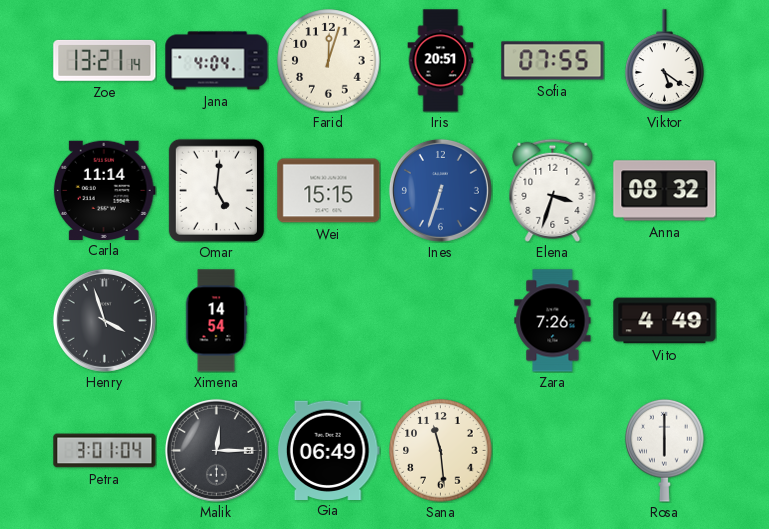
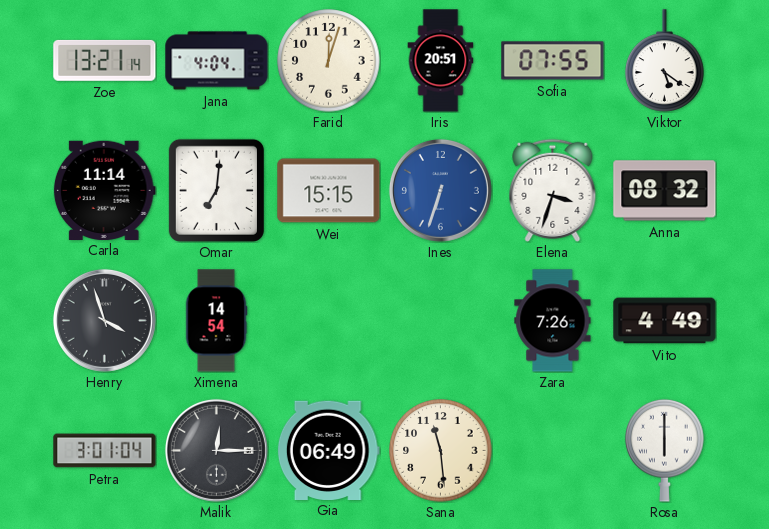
Omar: 5:01 -> 7:01
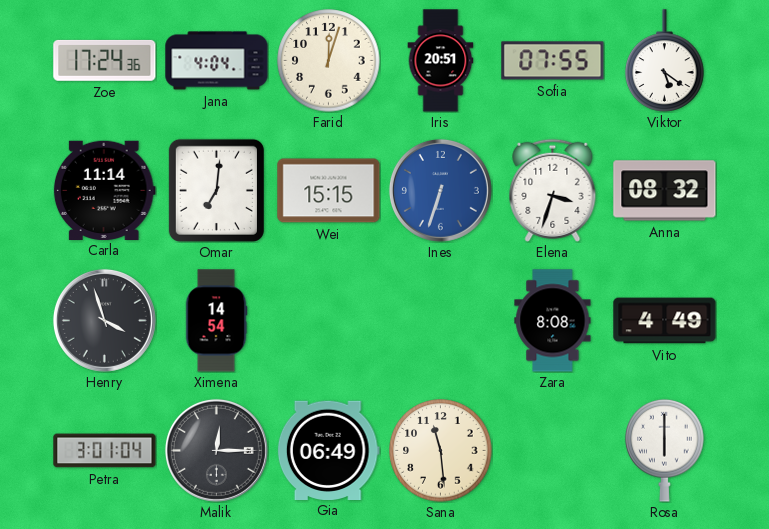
Zoe: 13:21 -> 17:24
Zara: 7:26 -> 8:08
